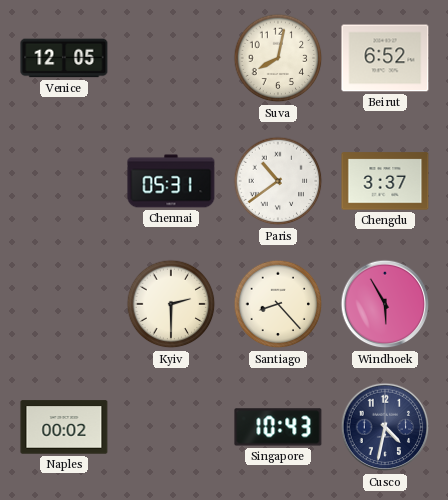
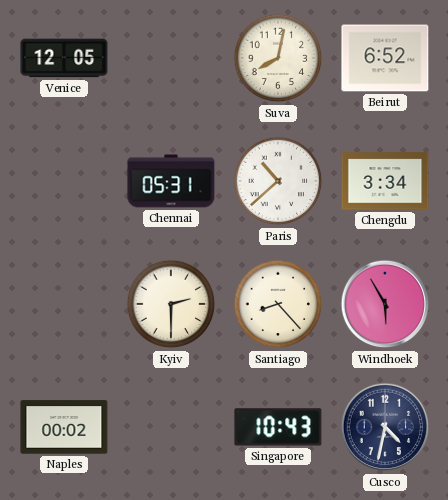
Paris: 10:39 -> 10:38
Chengdu: 3:37 -> 3:34
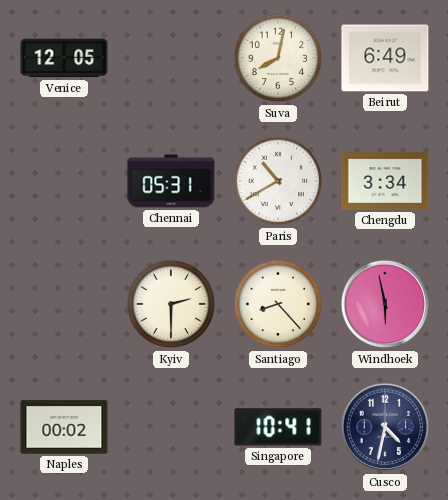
Beirut: 6:52 -> 6:49
Paris: 10:38 -> 10:40
Windhoek: 5:55 -> 5:58
Singapore: 10:43 -> 10:41
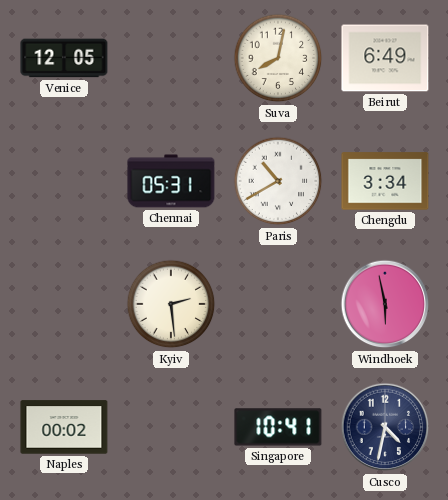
Kyiv: 2:30 -> 2:29
Santiago: 8:23 -> none
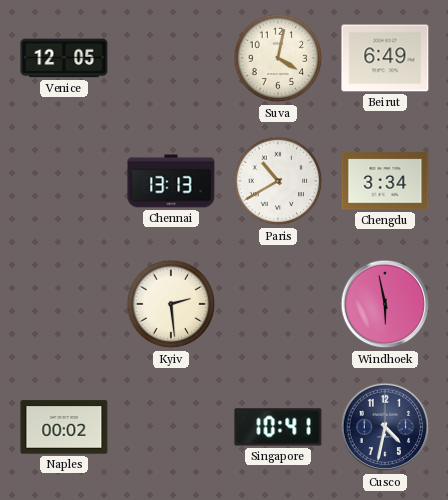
Suva: 8:02 -> 4:02
Chennai: 05:31 -> 13:13
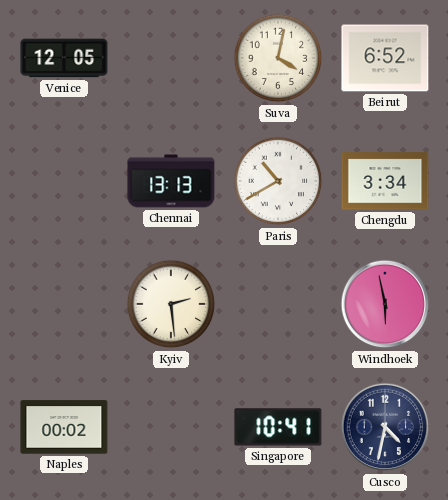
Beirut: 6:49 -> 6:52
